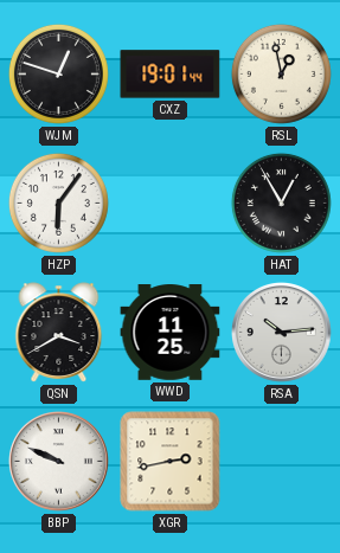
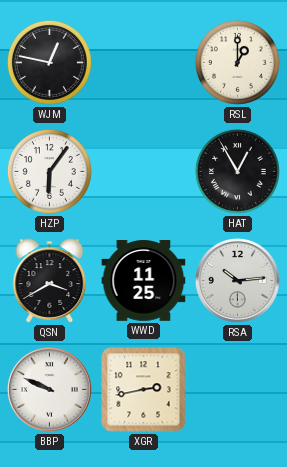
WJM: 12:48 -> 12:47
CXZ: 19:01 -> none
RSL: 12:58 -> 1:00
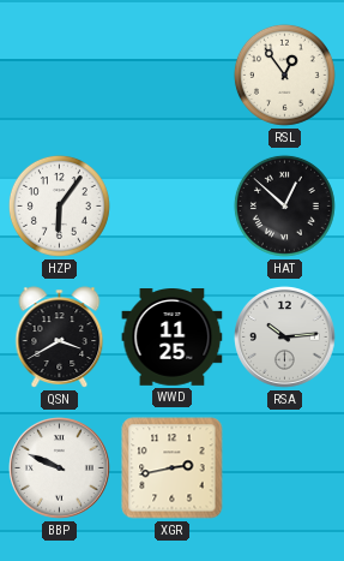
WJM: 12:47 -> none
RSL: 1:00 -> 12:54
HAT: 12:55 -> 12:52
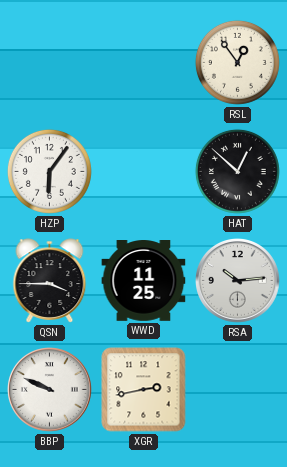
QSN: 3:40 -> 3:45
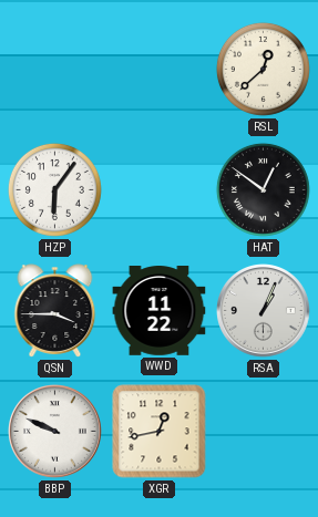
RSL: 12:54 -> 12:38
HAT: 12:52 -> 12:51
WWD: 11:25 -> 11:22
RSA: 10:14 -> 1:04
XGR: 2:43 -> 12:43
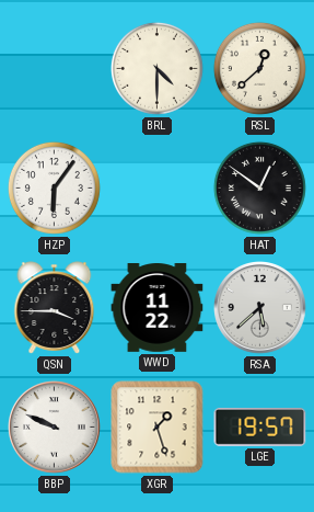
BRL: none -> 4:30
RSA: 1:04 -> 5:38
XGR: 12:43 -> 1:27
LGE: none -> 19:57
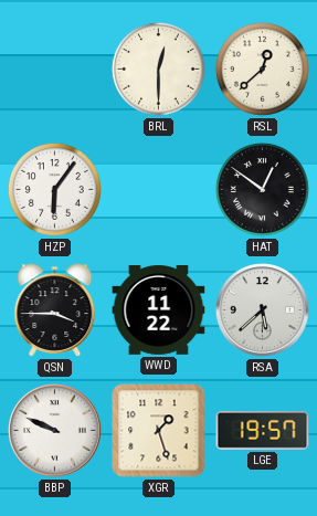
BRL: 4:30 -> 12:30
